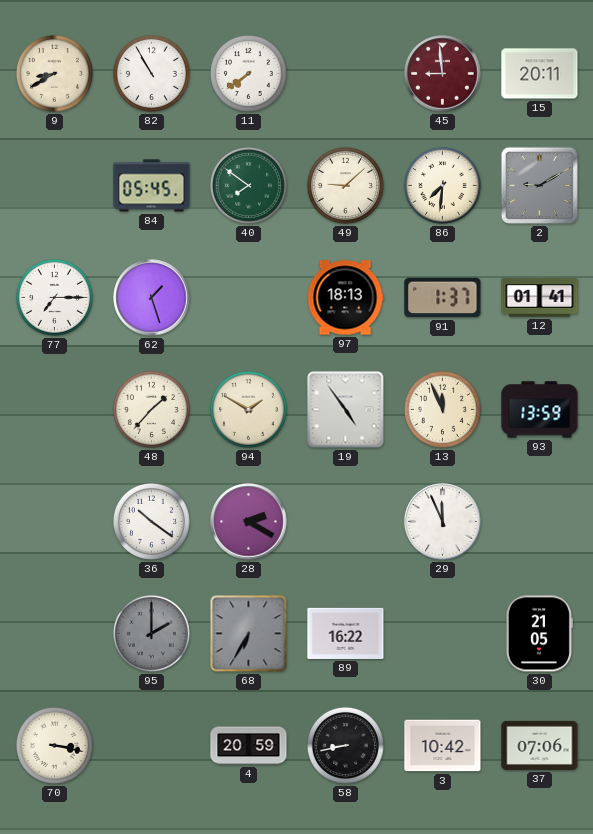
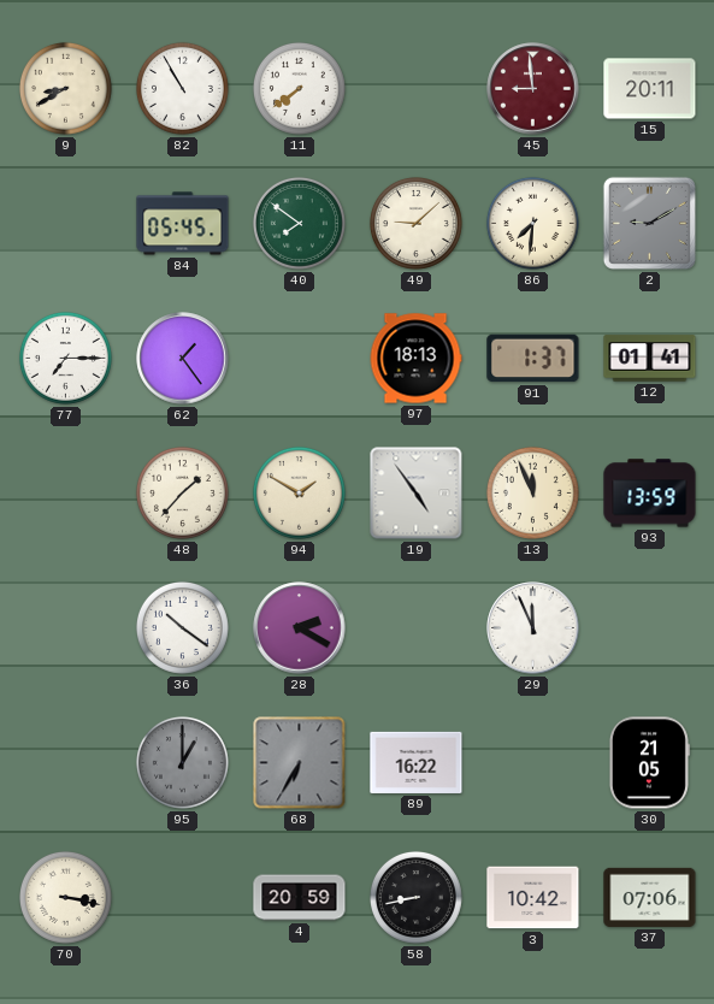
62: 1:27 -> 1:24
95: 2:00 -> 1:00
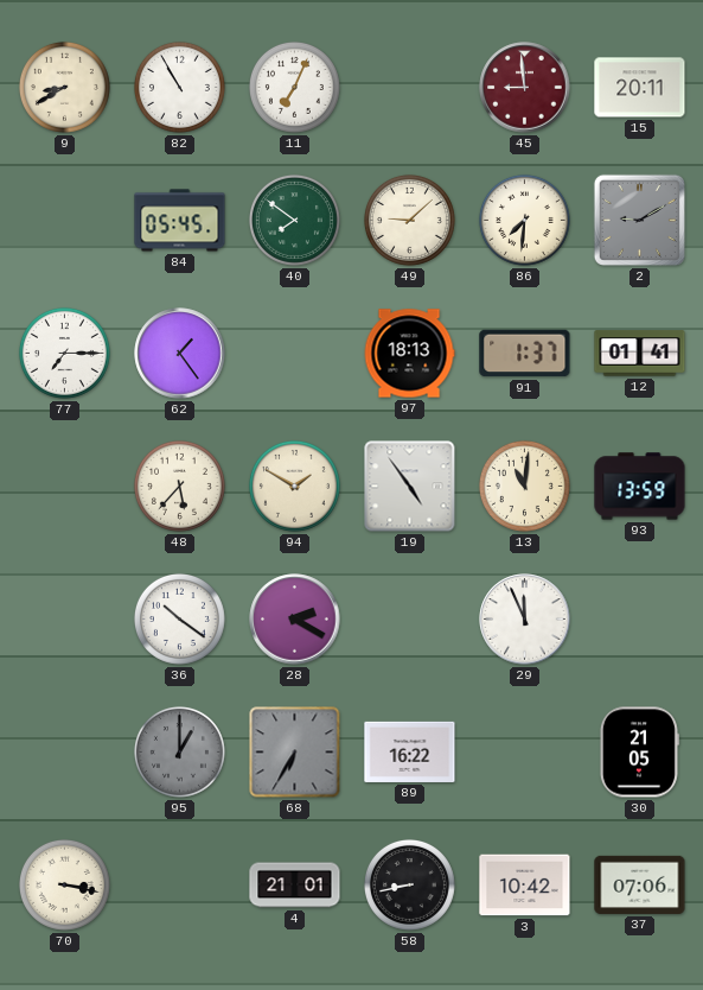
11: 7:39 -> 7:04
48: 1:37 -> 5:37
13: 11:56 -> 11:01
4: 20:59 -> 21:01
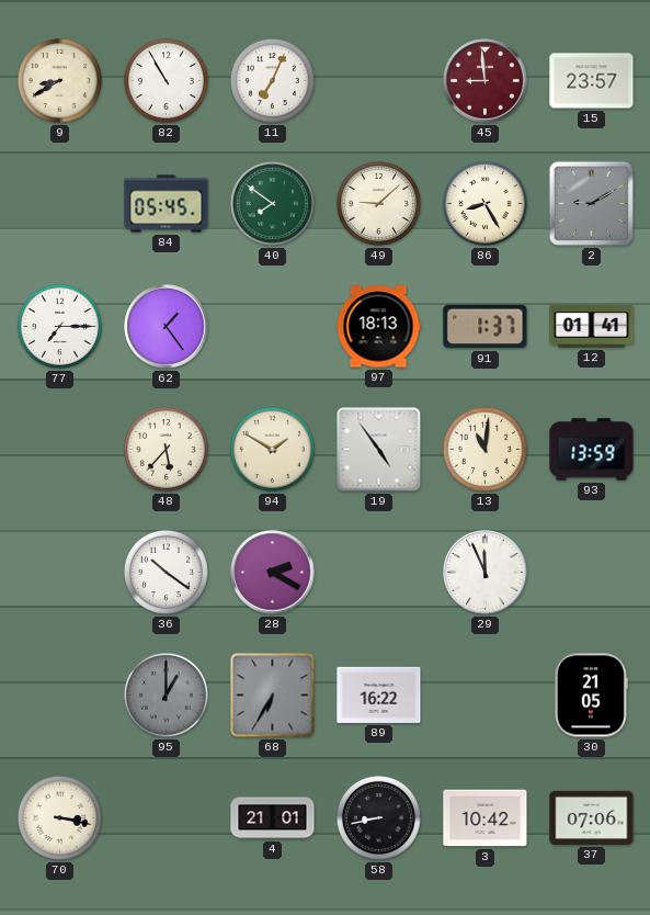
15: 20:11 -> 23:57
86: 7:31 -> 8:25
